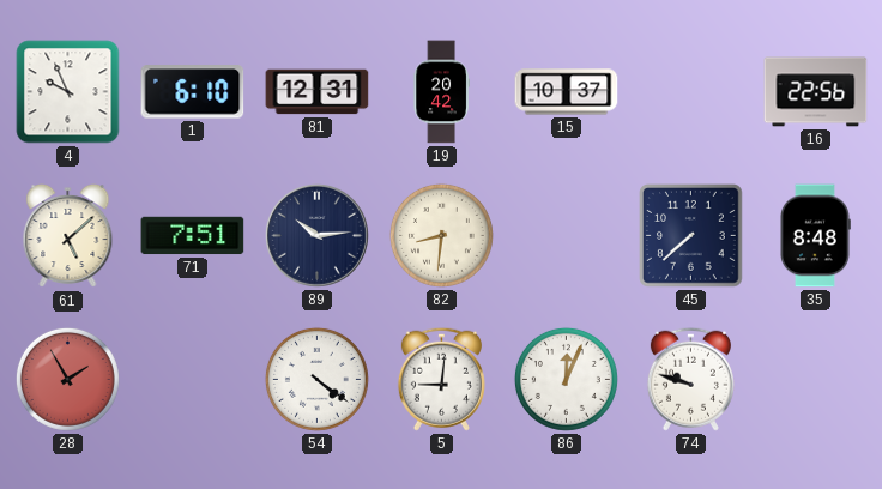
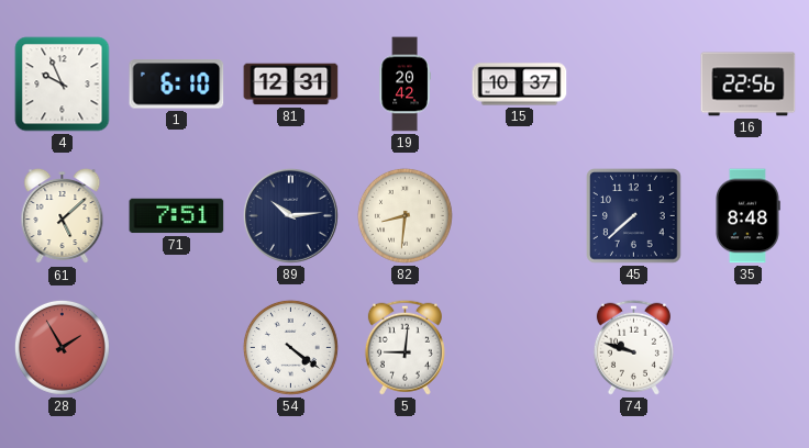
86: 12:04 -> none
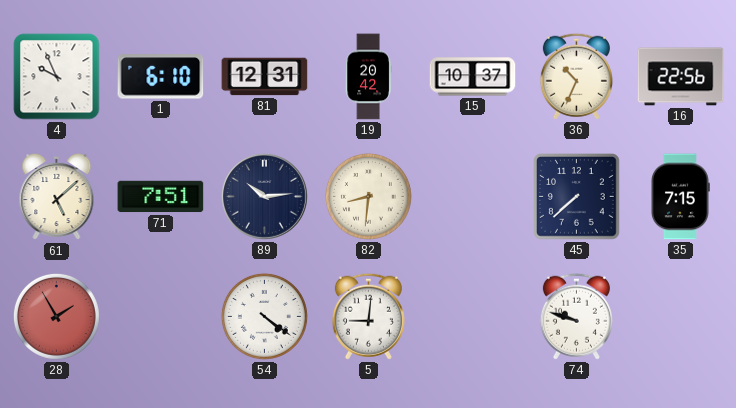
36: none -> 10:34
35: 8:48 -> 7:15
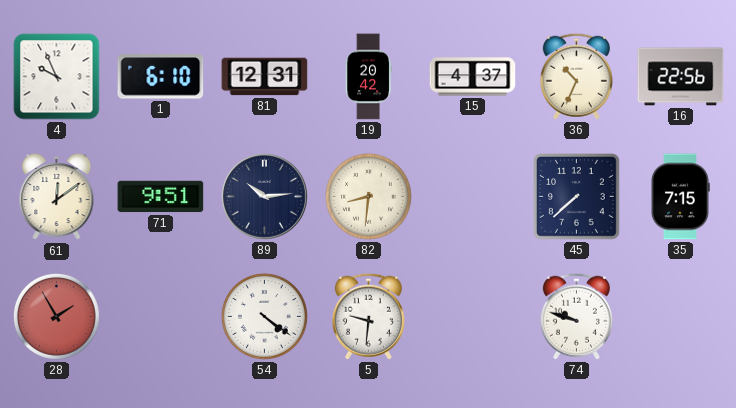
15: 10:37 -> 4:37
61: 5:08 -> 12:09
71: 7:51 -> 9:51
5: 9:01 -> 9:31
